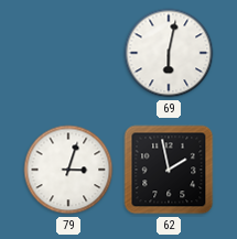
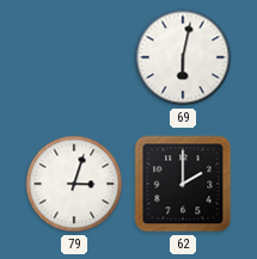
62: 1:58 -> 2:00
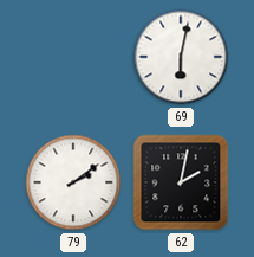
79: 3:03 -> 2:09
62: 2:00 -> 2:02
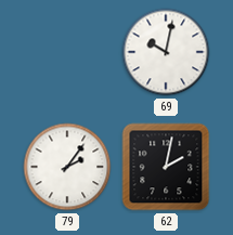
69: 6:02 -> 10:02
79: 2:09 -> 2:06
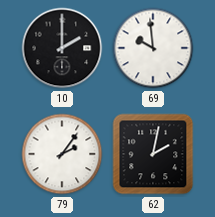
10: none -> 2:00
69: 10:02 -> 9:59
